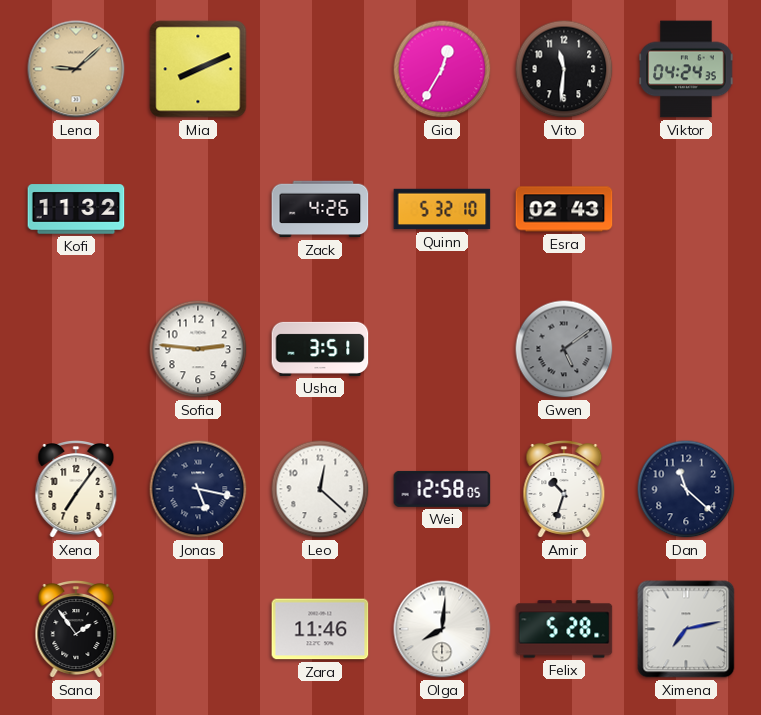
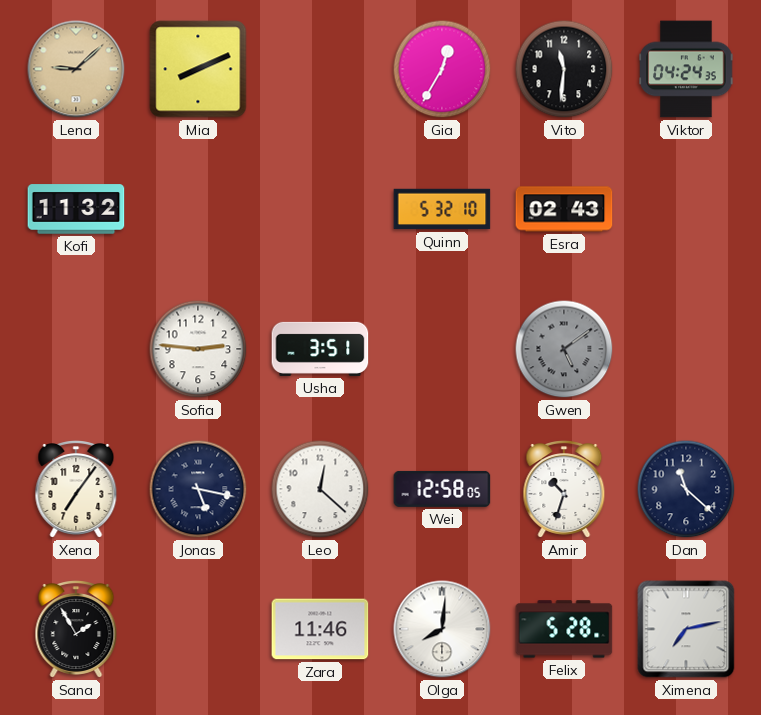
Zack: 4:26 -> none
Sana: 1:54 -> 1:55
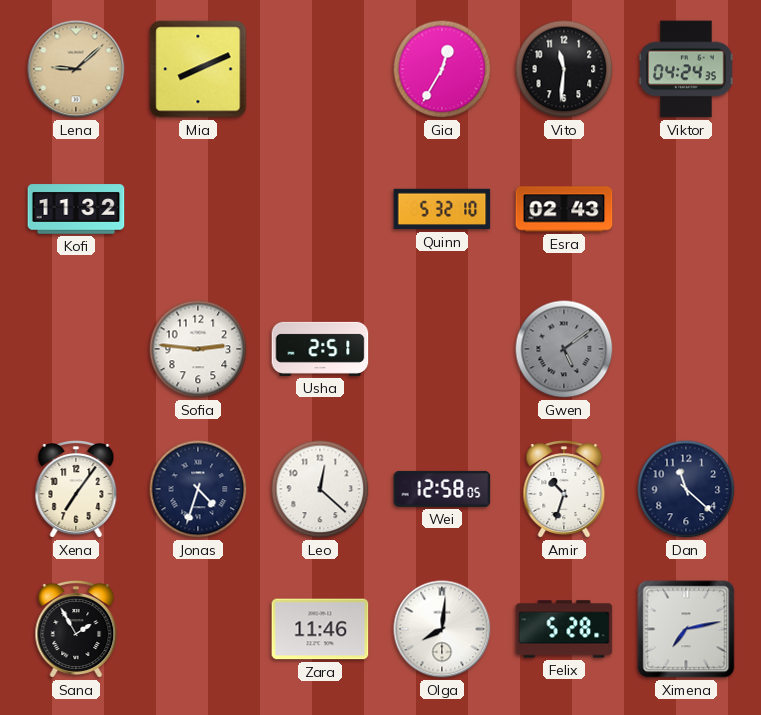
Usha: 3:51 -> 2:51
Jonas: 5:17 -> 4:33
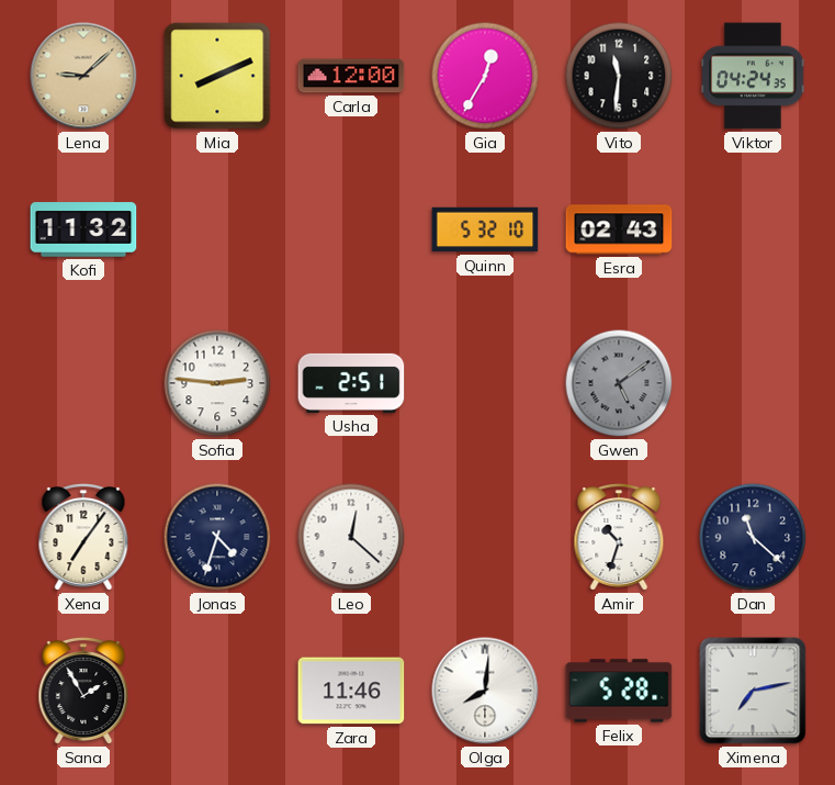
Carla: none -> 12:00
Wei: 12:58 -> none
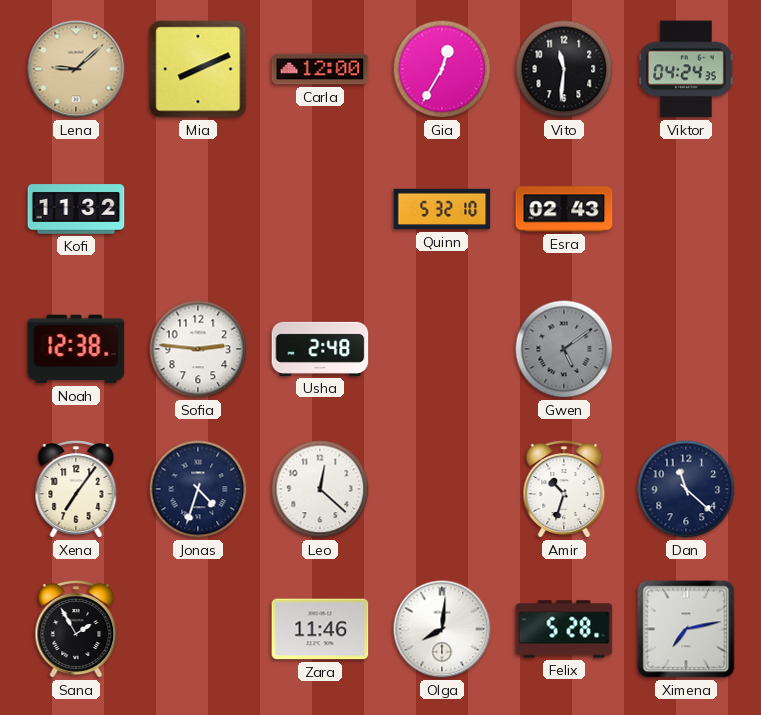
Noah: none -> 12:38
Usha: 2:51 -> 2:48
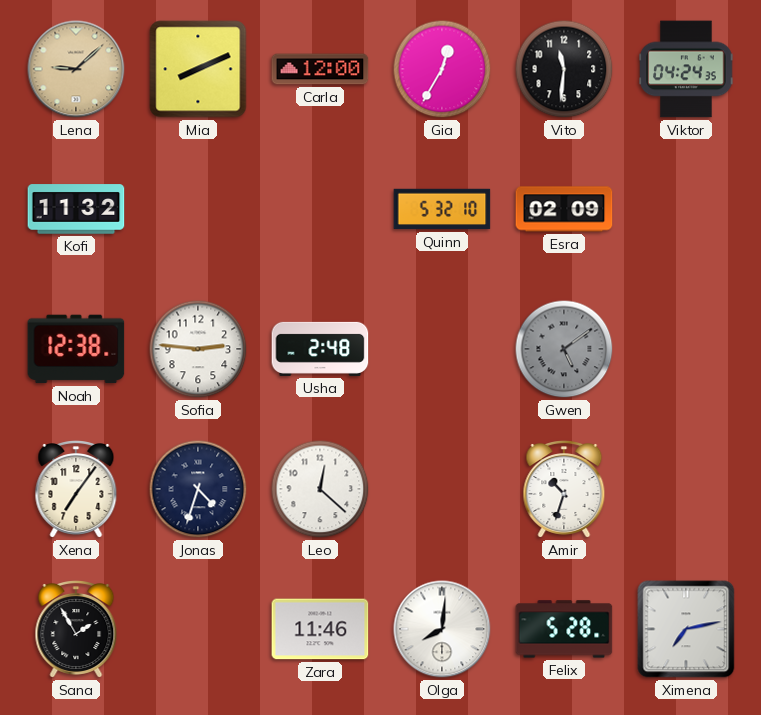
Esra: 02:43 -> 02:09
Dan: 11:22 -> none
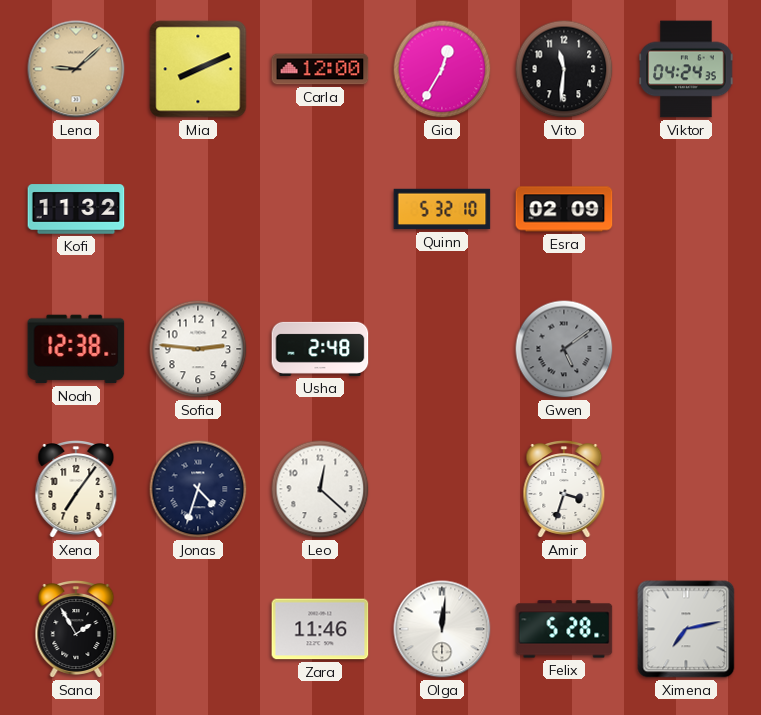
Amir: 10:33 -> 3:33
Olga: 8:01 -> 12:01
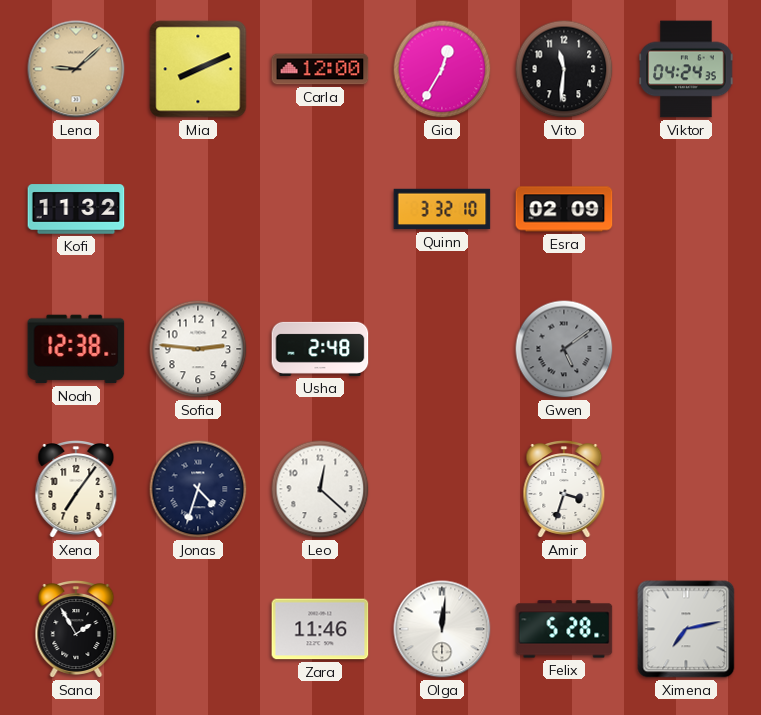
Quinn: 5:32 -> 3:32
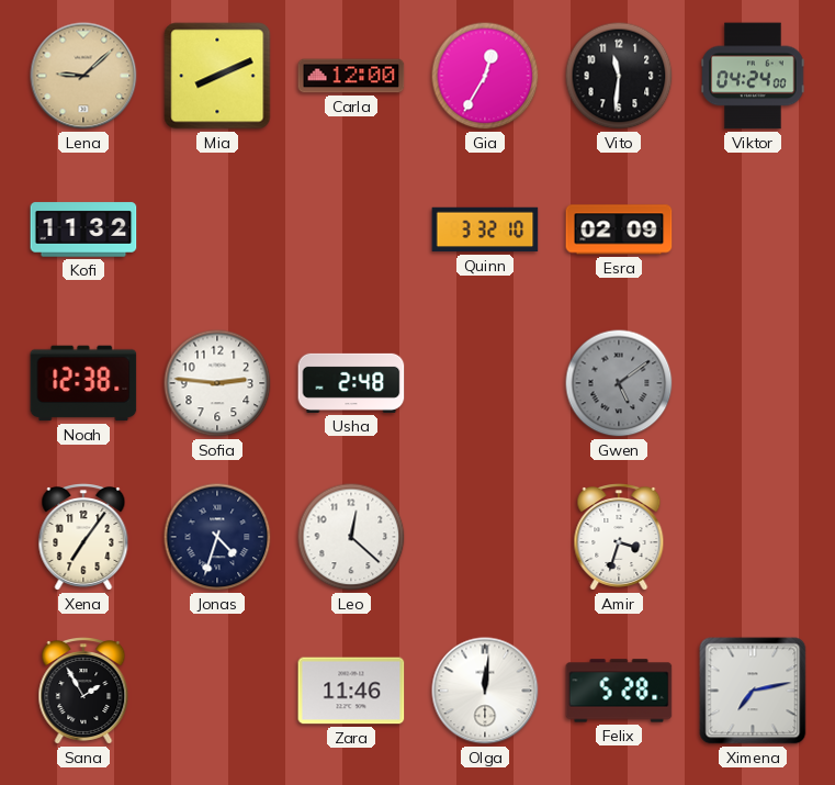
Viktor: 04:24:35 -> 04:24:00
